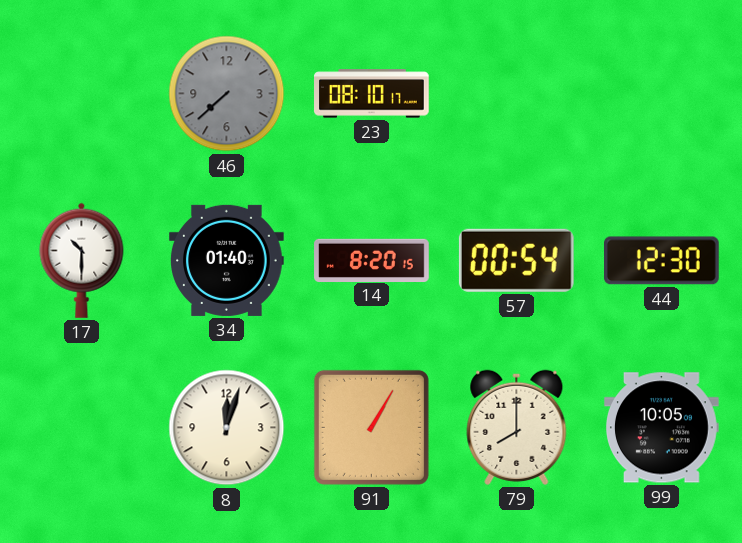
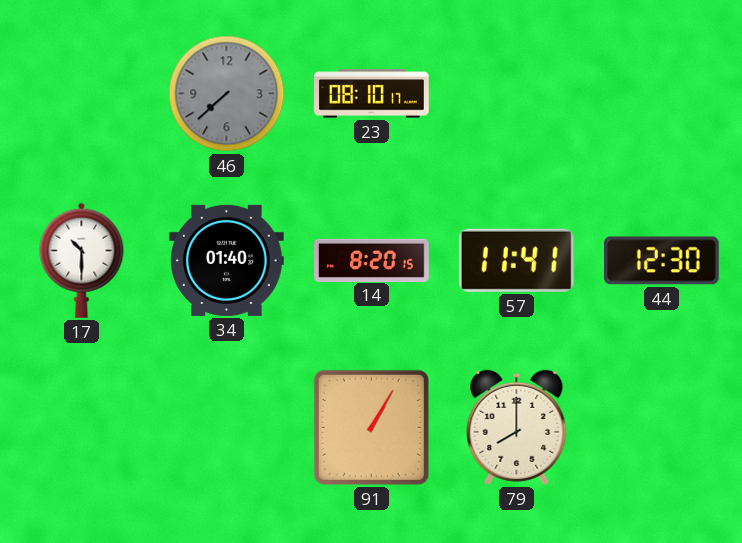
57: 00:54 -> 11:41
8: 12:03 -> none
99: 10:05 -> none
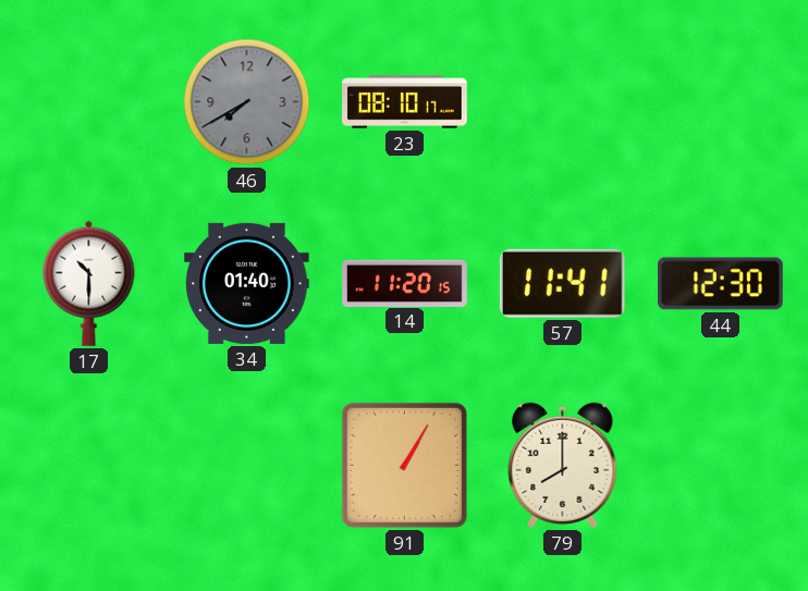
46: 7:38 -> 7:40
14: 8:20 -> 11:20
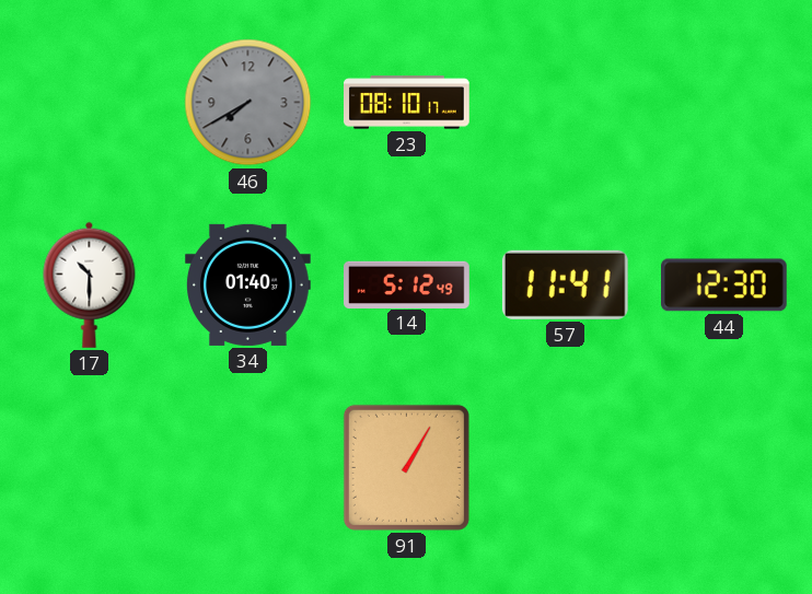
14: 11:20 -> 5:12
79: 8:00 -> none
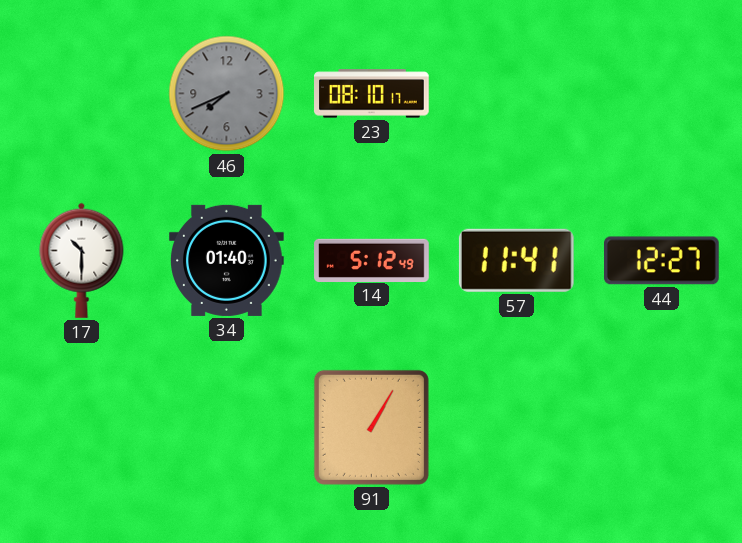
46: 7:40 -> 7:41
44: 12:30 -> 12:27
